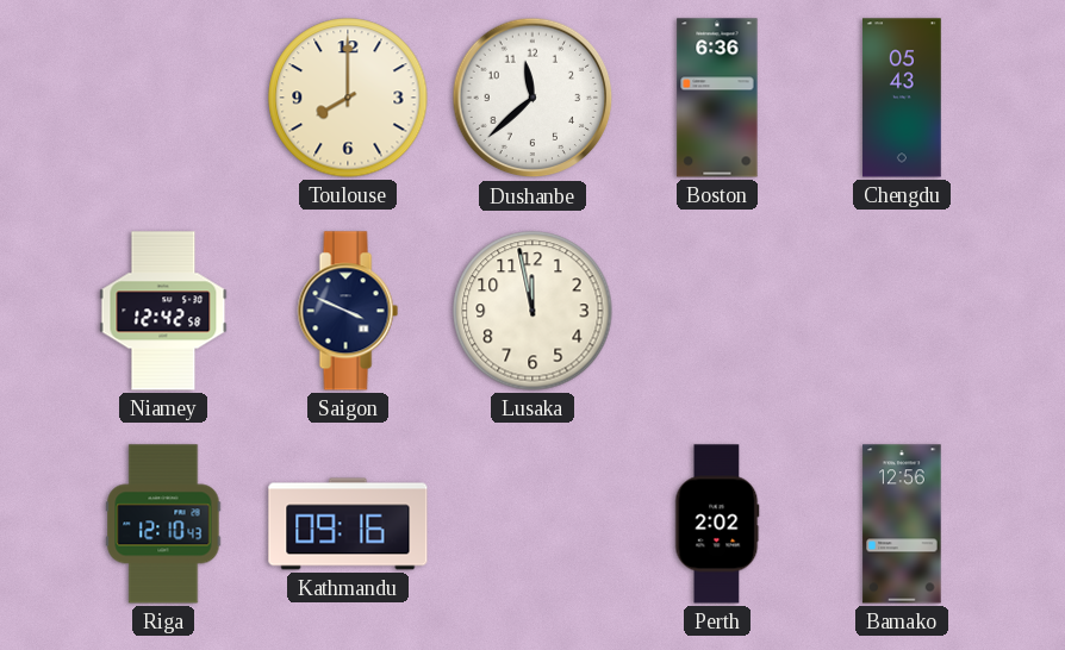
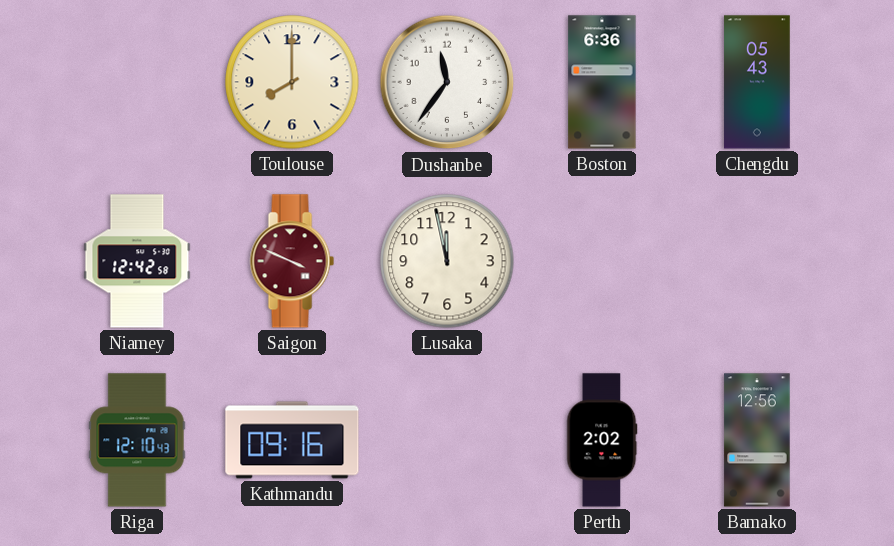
Dushanbe: 11:38 -> 11:36
Saigon dial: navy -> burgundy
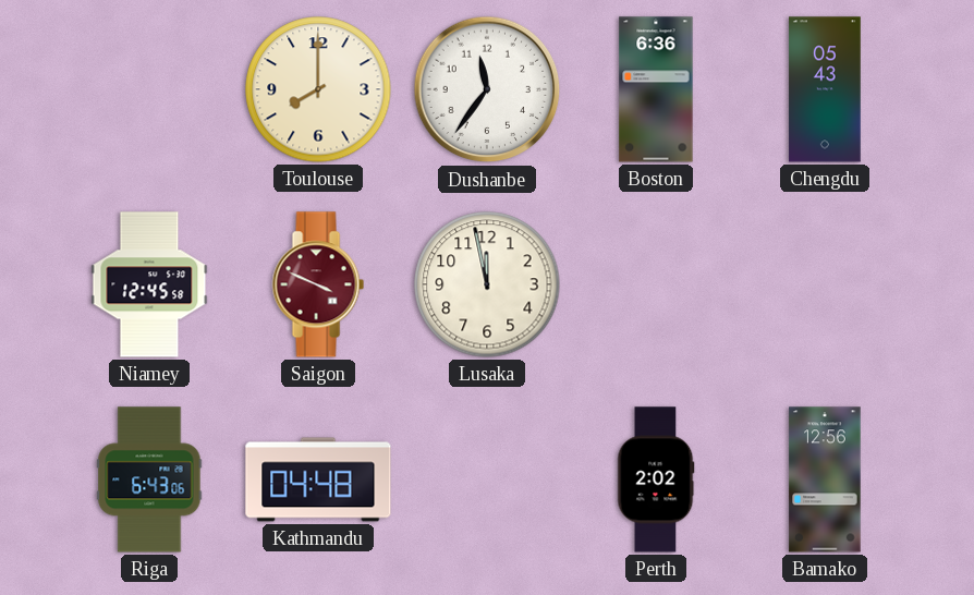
Niamey: 12:42 -> 12:45
Riga: 12:10 -> 6:43
Kathmandu: 09:16 -> 04:48
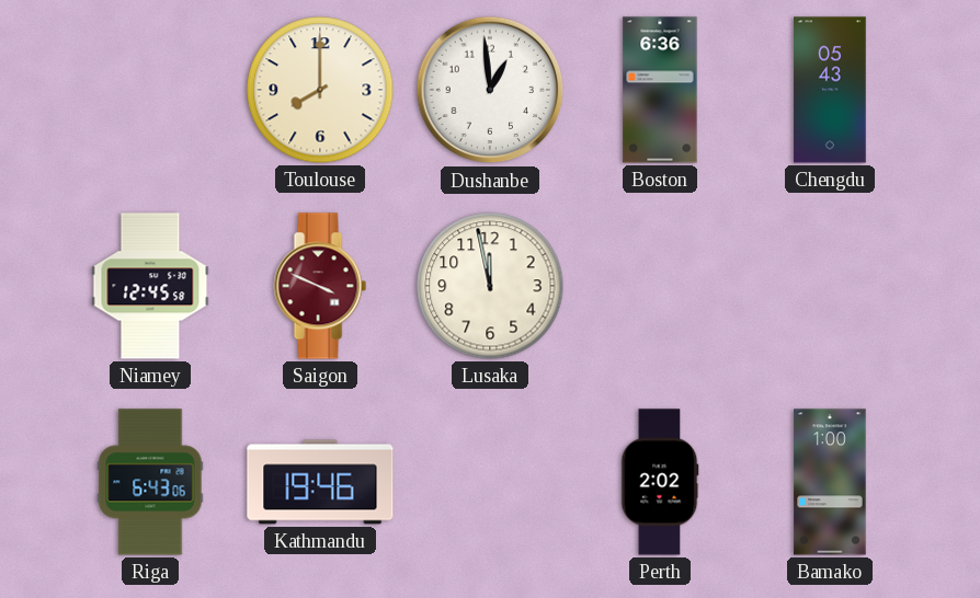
Dushanbe: 11:36 -> 12:59
Kathmandu: 04:48 -> 19:46
Bamako: 12:56 -> 1:00
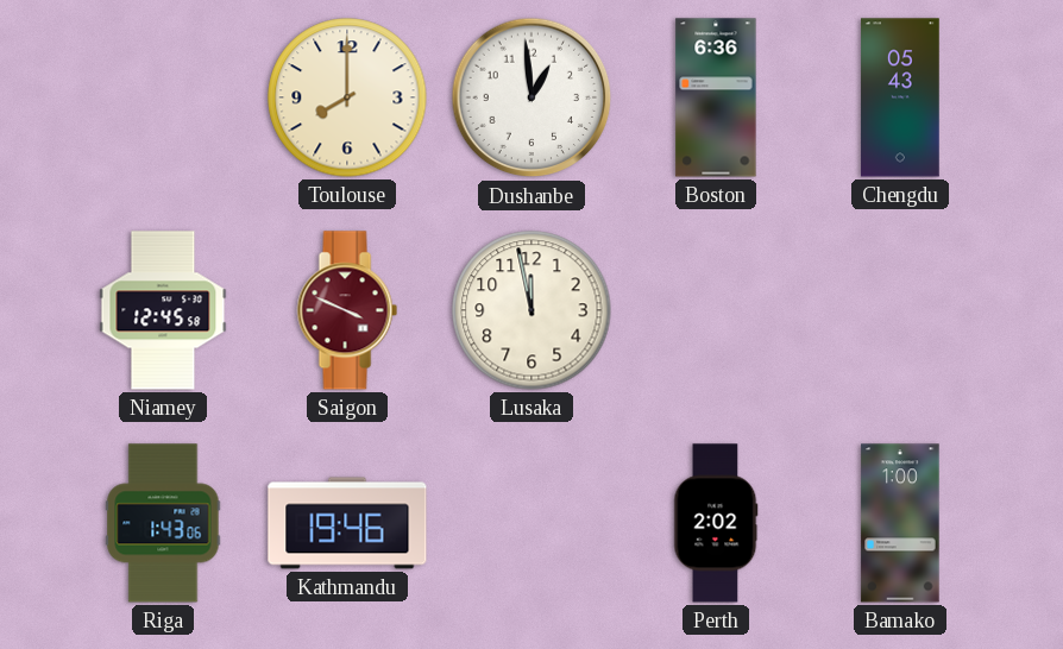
Riga: 6:43 -> 1:43
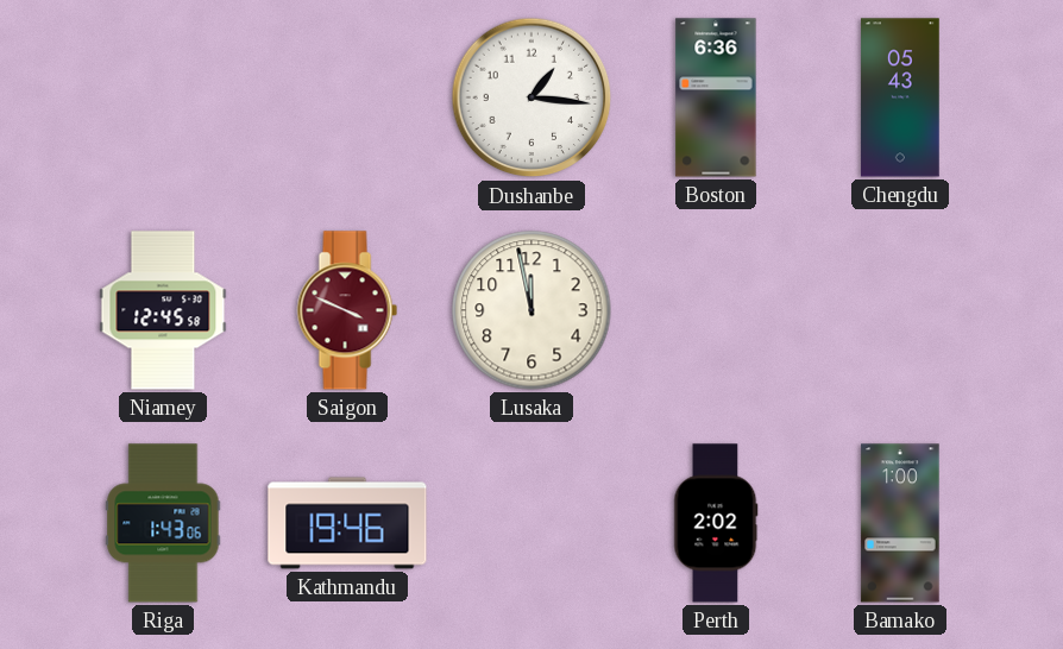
Toulouse: 8:00 -> none
Dushanbe: 12:59 -> 1:16
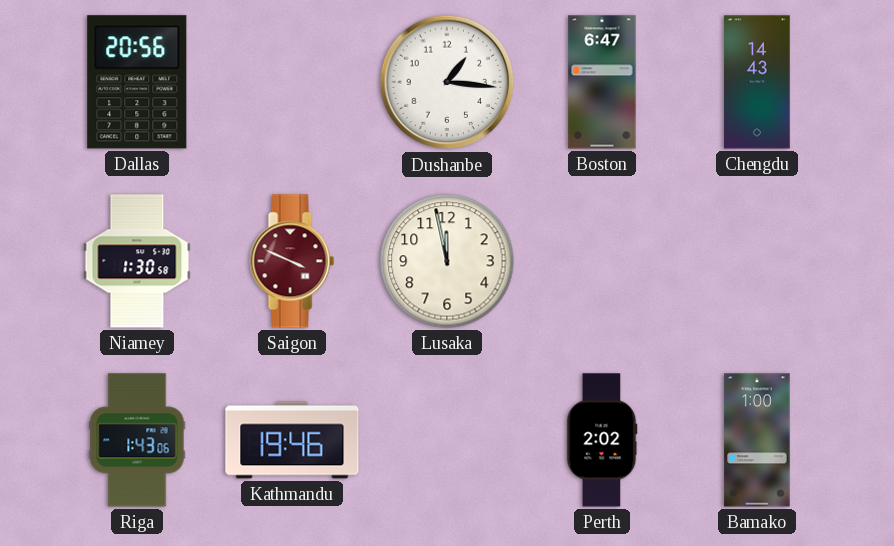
Dallas: none -> 20:56
Boston: 6:36 -> 6:47
Chengdu: 05:43 -> 14:43
Niamey: 12:45 -> 1:30
